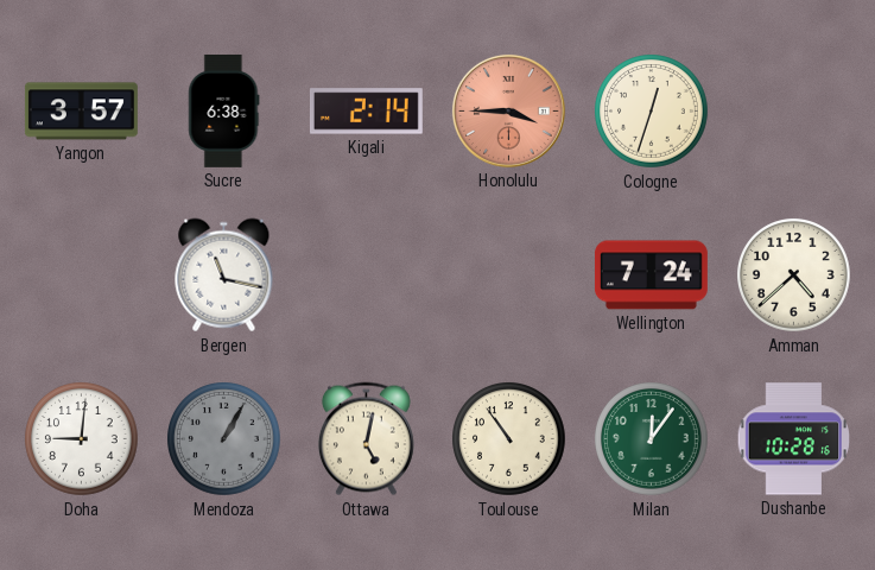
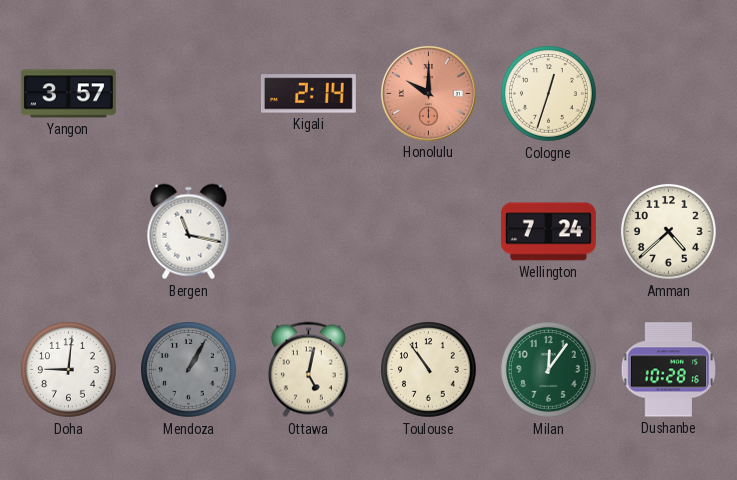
Sucre: 6:38 -> none
Honolulu: 3:45 -> 10:00
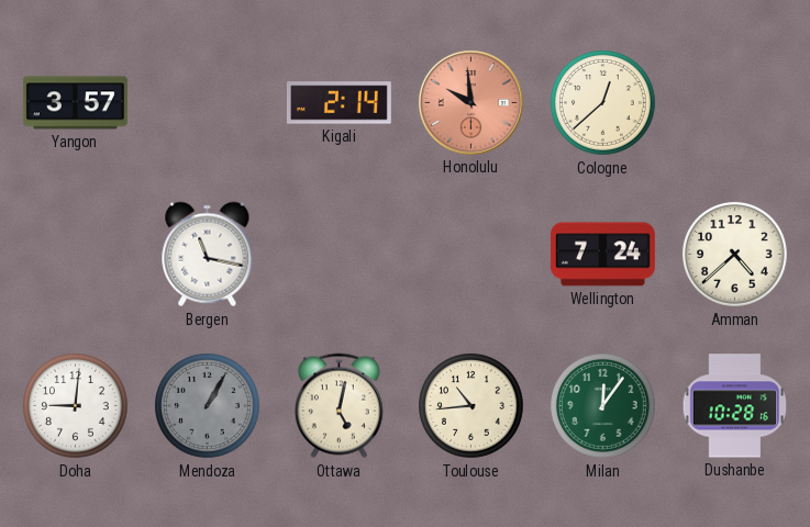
Honolulu: 10:00 -> 9:59
Cologne: 12:33 -> 12:38
Toulouse: 10:54 -> 10:44
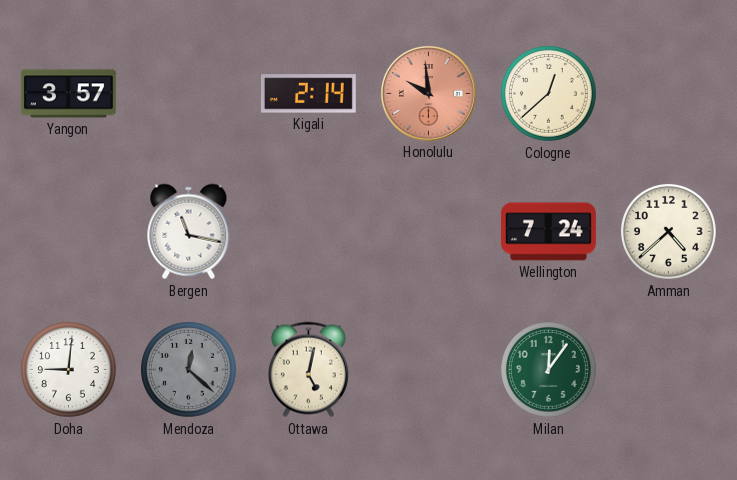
Mendoza: 1:05 -> 12:22
Toulouse: 10:44 -> none
Dushanbe: 10:28 -> none
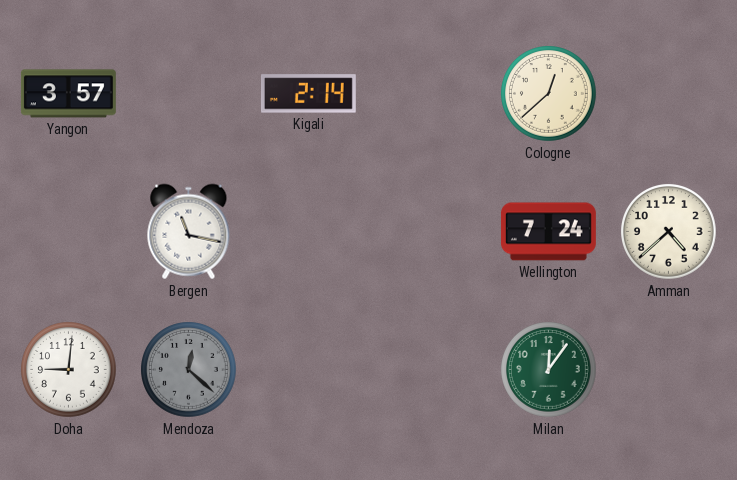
Honolulu: 9:59 -> none
Ottawa: 5:02 -> none
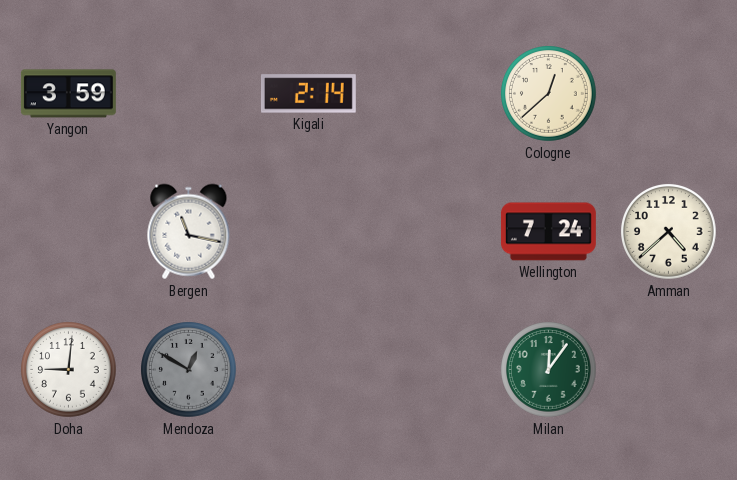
Yangon: 3:57 -> 3:59
Mendoza: 12:22 -> 12:50
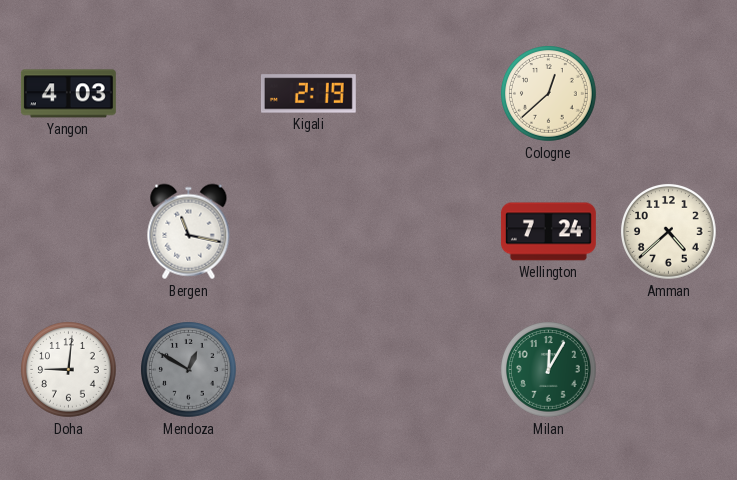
Yangon: 3:59 -> 4:03
Kigali: 2:14 -> 2:19
Milan: 12:06 -> 12:05
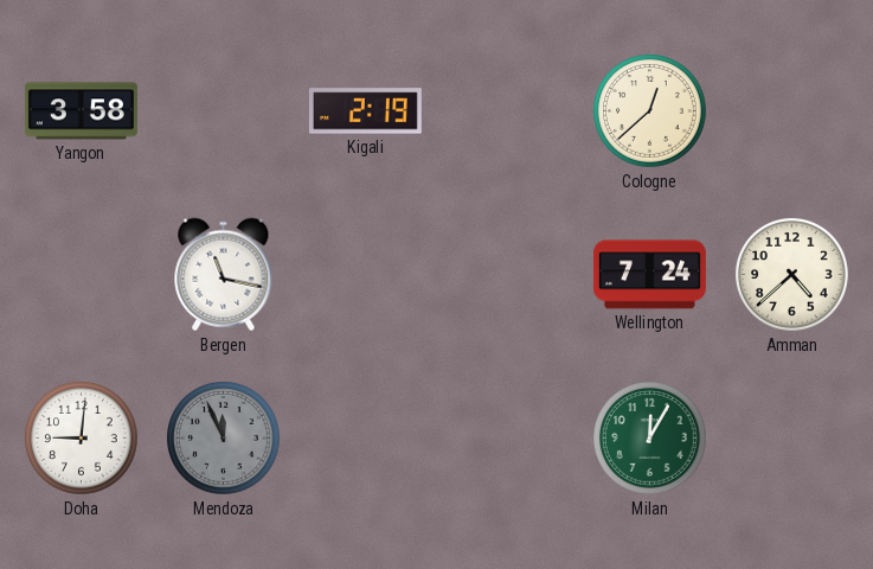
Yangon: 4:03 -> 3:58
Mendoza: 12:50 -> 11:56
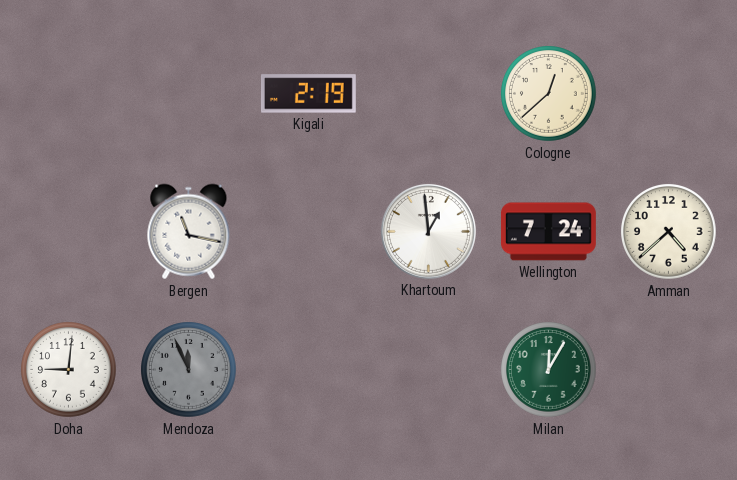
Yangon: 3:58 -> none
Khartoum: none -> 12:59
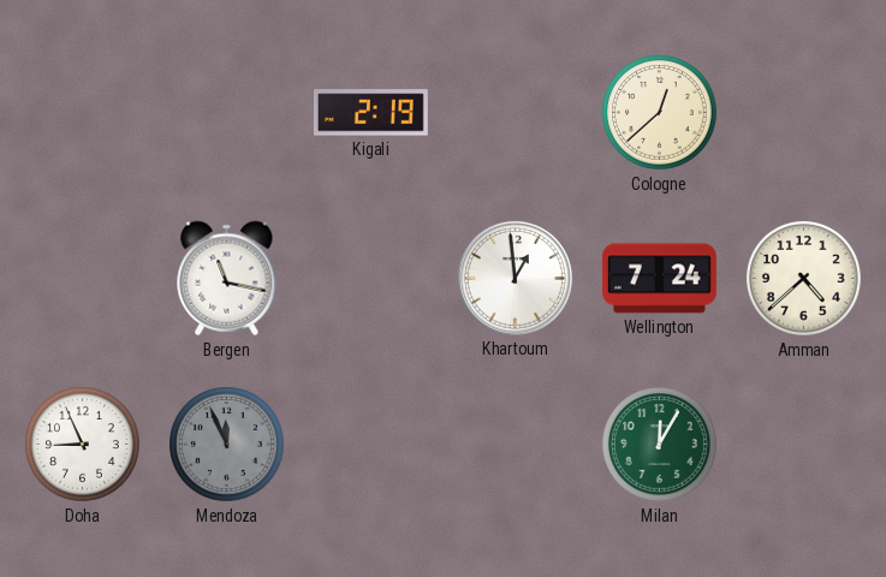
Doha: 9:01 -> 8:56
